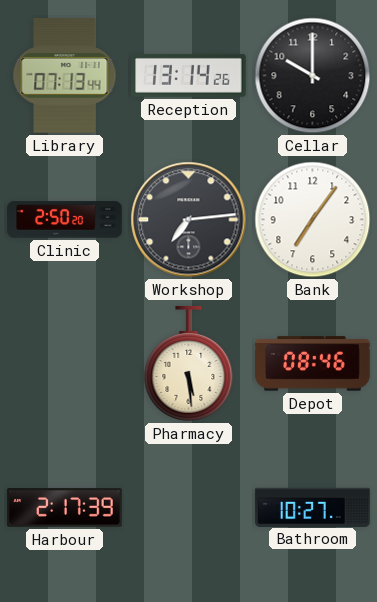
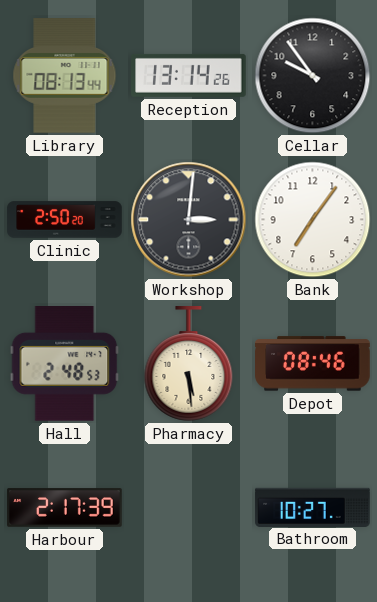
Library: 07:13 -> 08:13
Cellar: 10:00 -> 9:54
Workshop: 7:14 -> 3:01
Hall: none -> 2:48
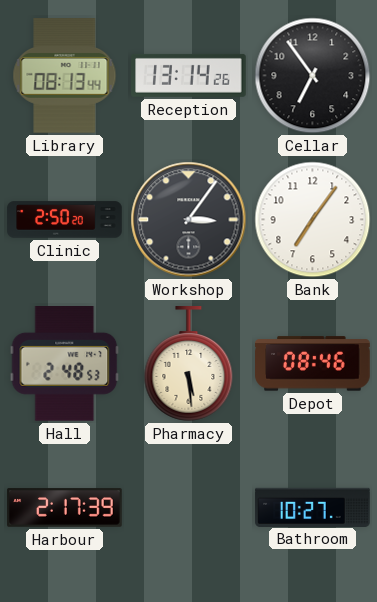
Cellar: 9:54 -> 6:54
Workshop: 3:01 -> 3:06
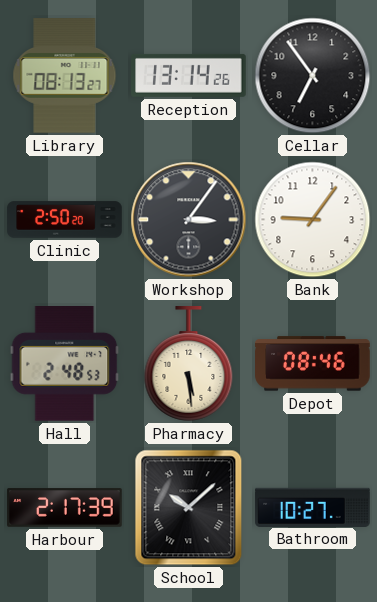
Library: 08:13:44 -> 08:13:27
Bank: 7:06 -> 9:06
School: none -> 10:08
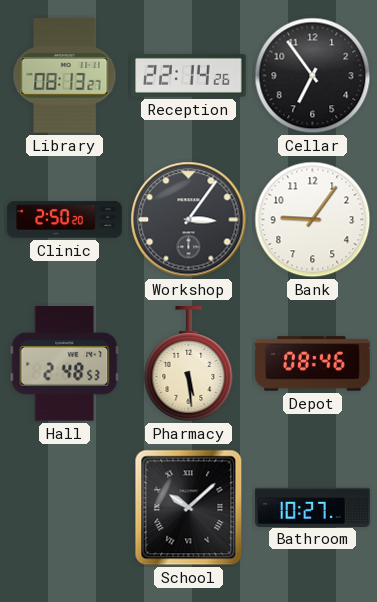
Reception: 13:14 -> 22:14
Harbour: 2:17 -> none
